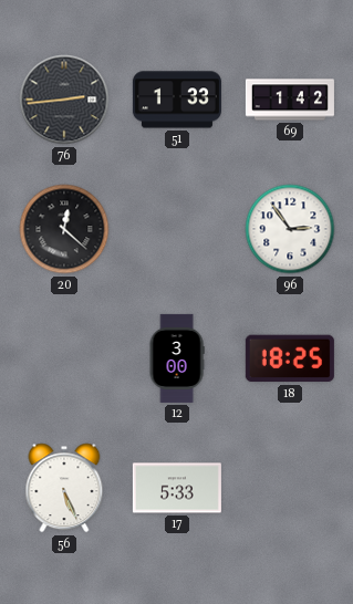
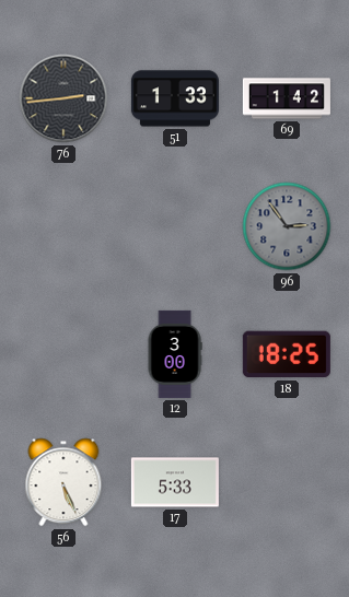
20: 12:22 -> none
96 dial: white -> grey
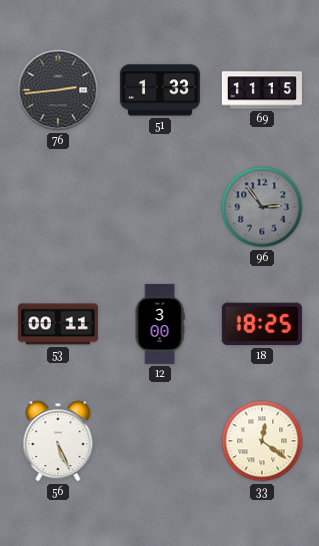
69: 1:42 -> 11:15
53: none -> 00:11
17: 5:33 -> none
33: none -> 12:21
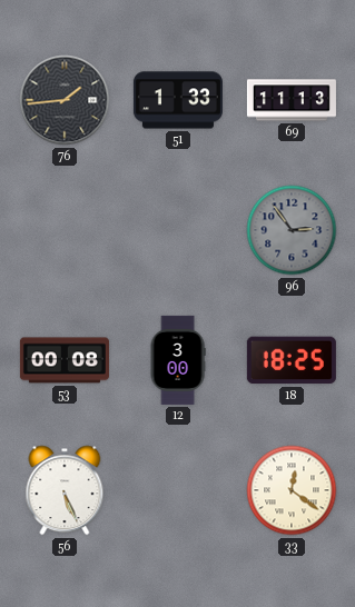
76: 2:44 -> 1:44
69: 11:15 -> 11:13
53: 00:11 -> 00:08
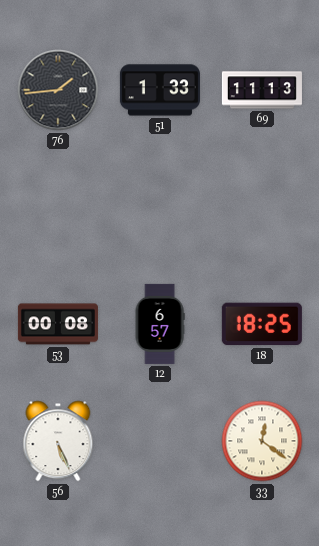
96: 2:54 -> none
12: 3:00 -> 6:57
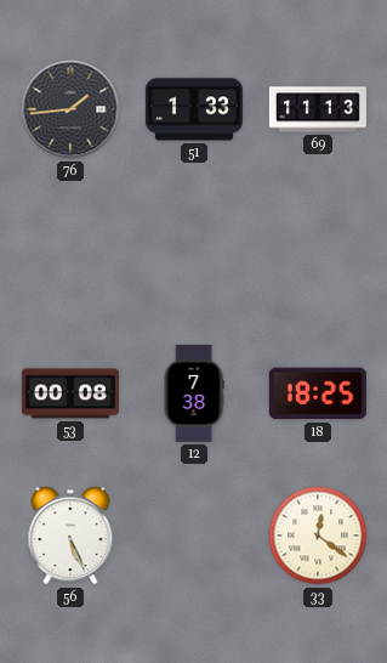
12: 6:57 -> 7:38
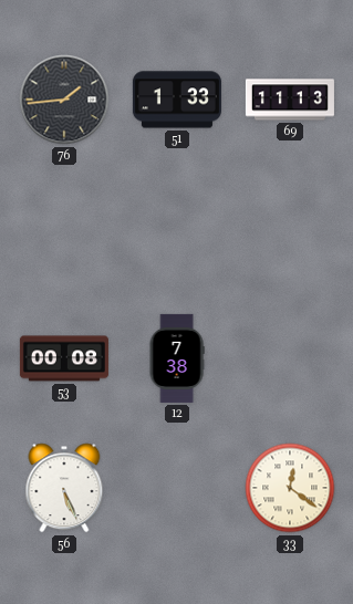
18: 18:25 -> none
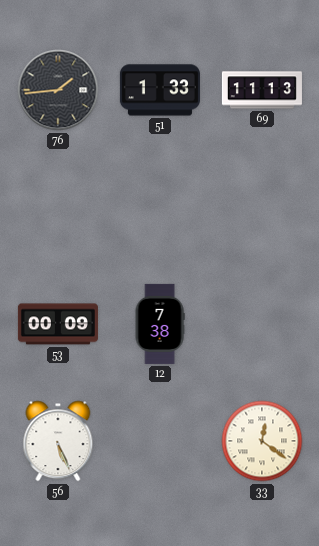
53: 00:08 -> 00:09
